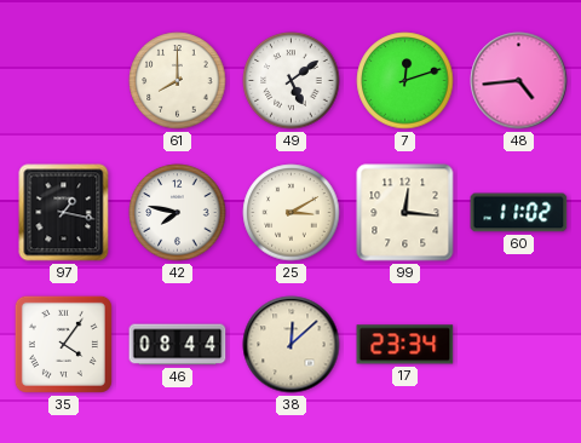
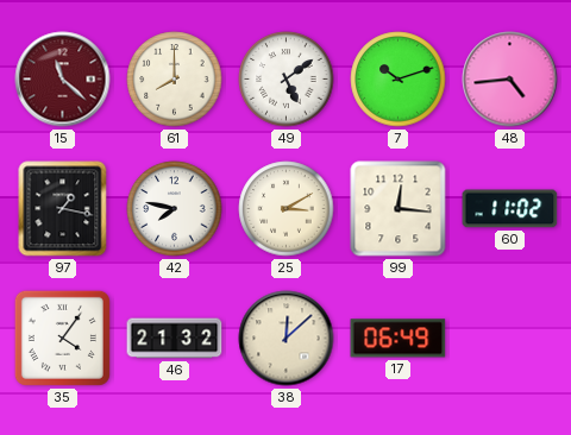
15: none -> 11:22
7: 12:12 -> 10:12
46: 08:44 -> 21:32
17: 23:34 -> 06:49
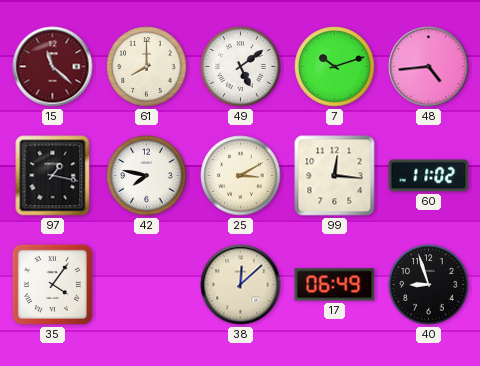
46: 21:32 -> none
40: none -> 8:57
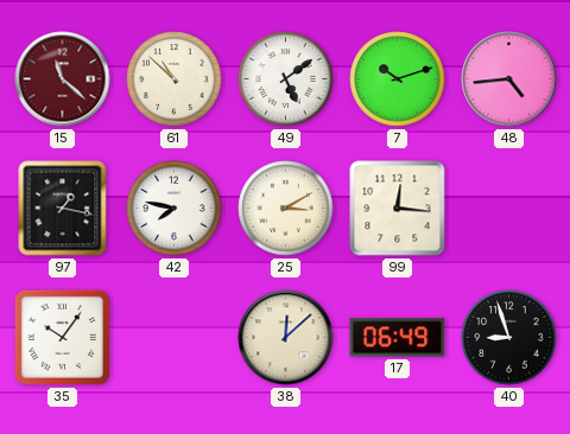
61: 8:00 -> 10:52
60: 11:02 -> none
35: 4:06 -> 10:06
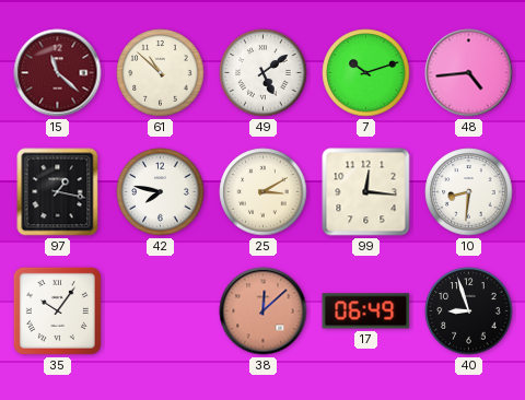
10: none -> 8:31
38 dial: cream -> salmon
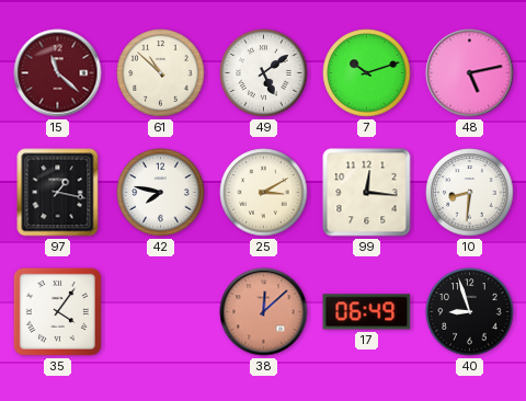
48: 4:44 -> 5:13
35: 10:06 -> 4:06
